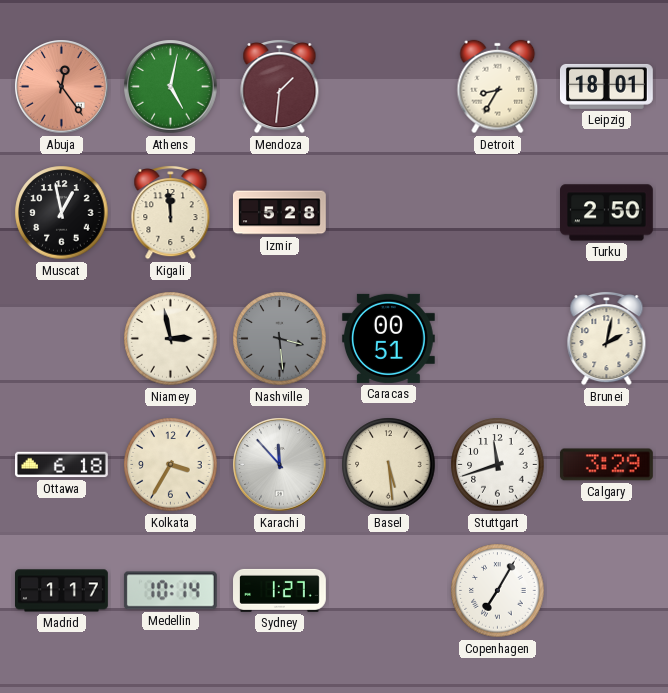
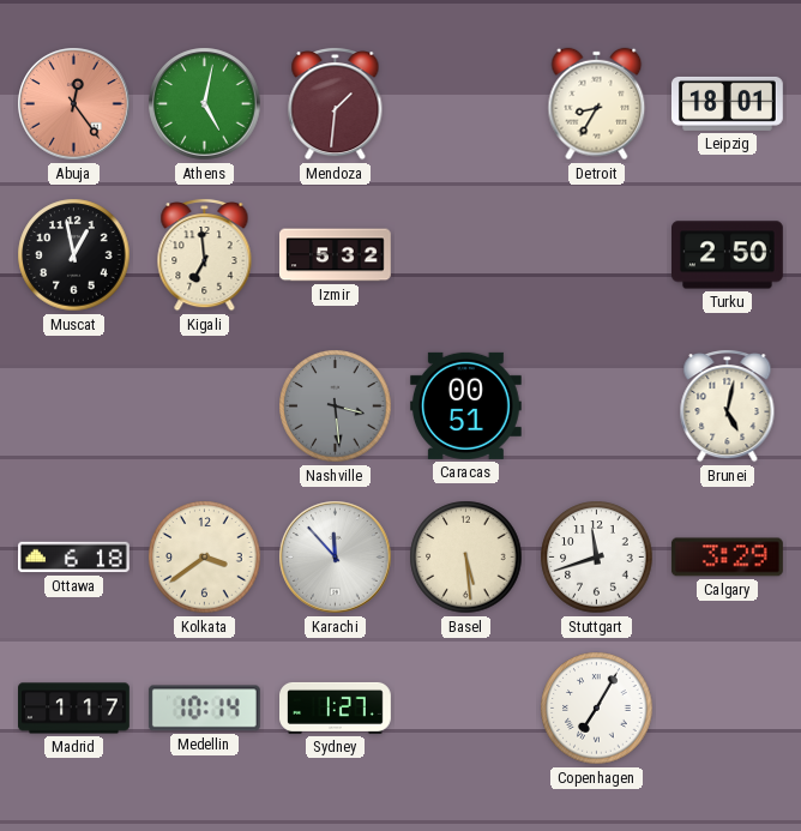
Kigali: 11:59 -> 6:59
Izmir: 5:28 -> 5:32
Niamey: 2:58 -> none
Brunei: 2:02 -> 5:02
Kolkata: 3:35 -> 3:39
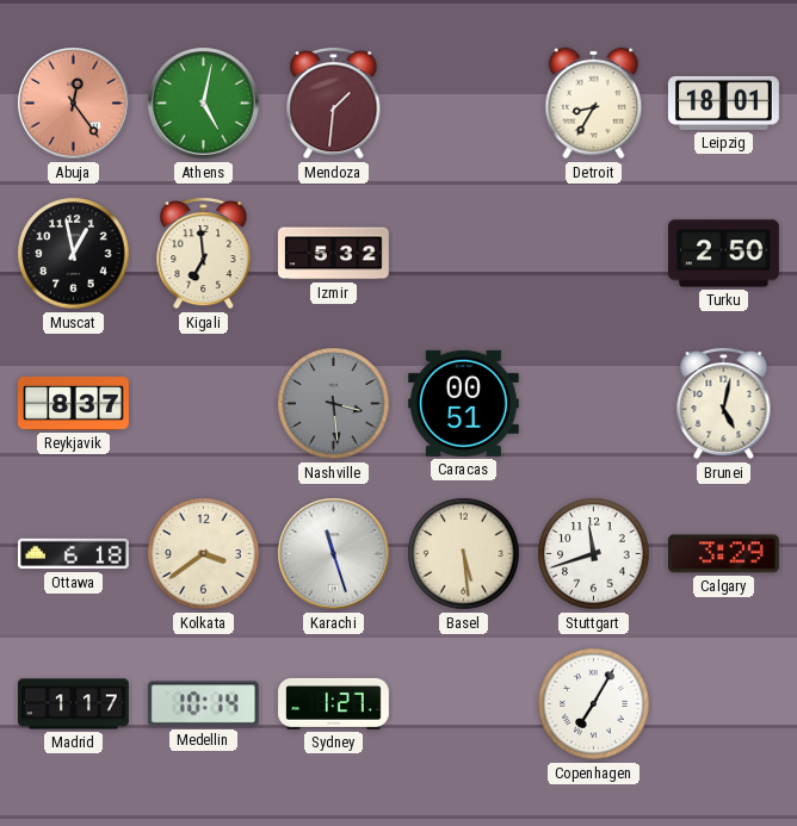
Reykjavik: none -> 8:37
Karachi: 11:53 -> 11:27
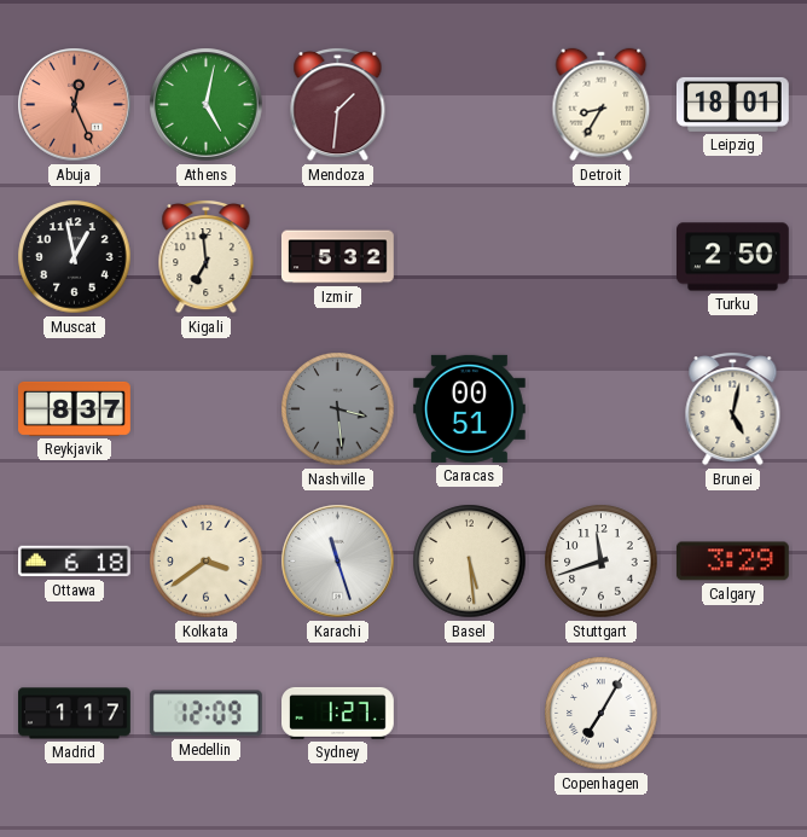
Abuja: 12:24 -> 12:26
Medellin: 10:14 -> 12:09
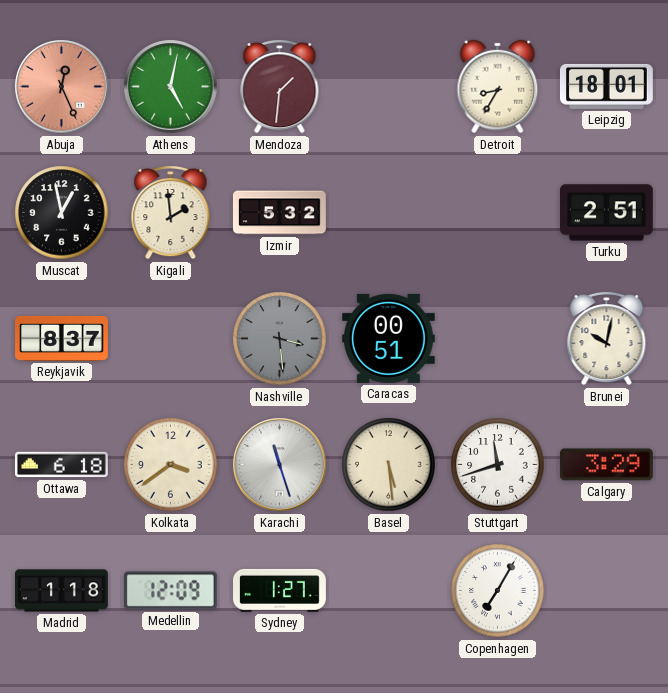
Kigali: 6:59 -> 1:59
Turku: 2:50 -> 2:51
Brunei: 5:02 -> 10:02
Madrid: 1:17 -> 1:18
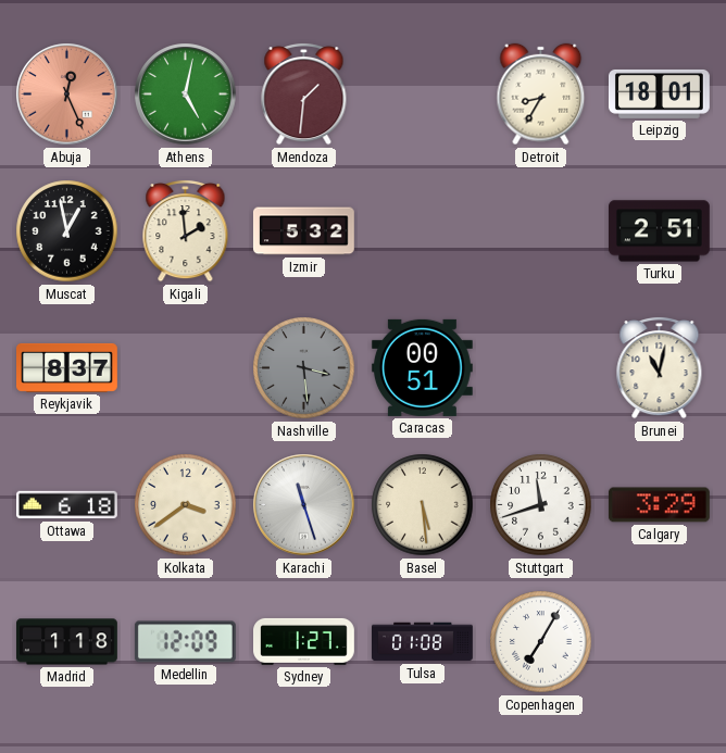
Brunei: 10:02 -> 11:02
Tulsa: none -> 01:08
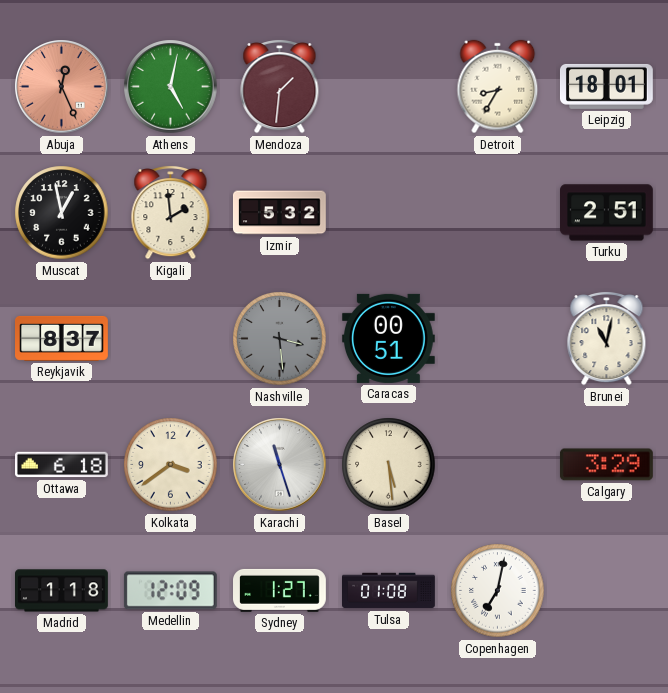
Stuttgart: 11:42 -> none
Copenhagen: 7:05 -> 7:02
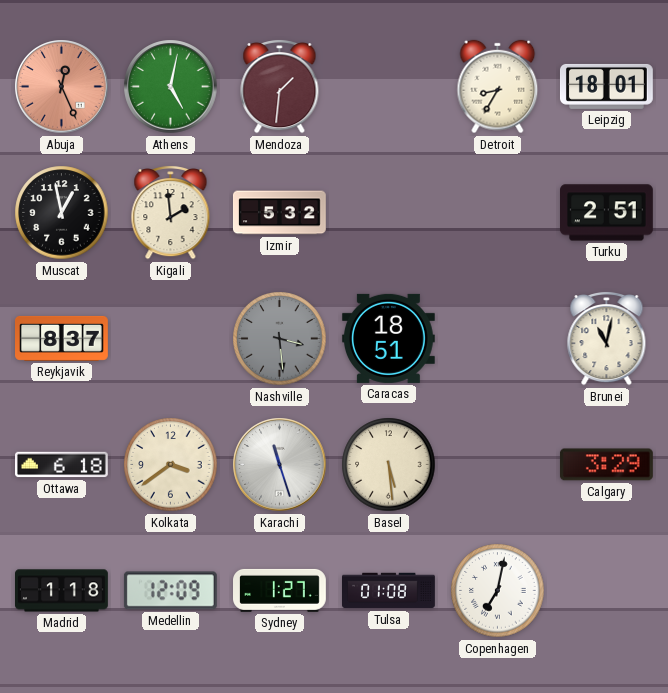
Caracas: 00:51 -> 18:51
